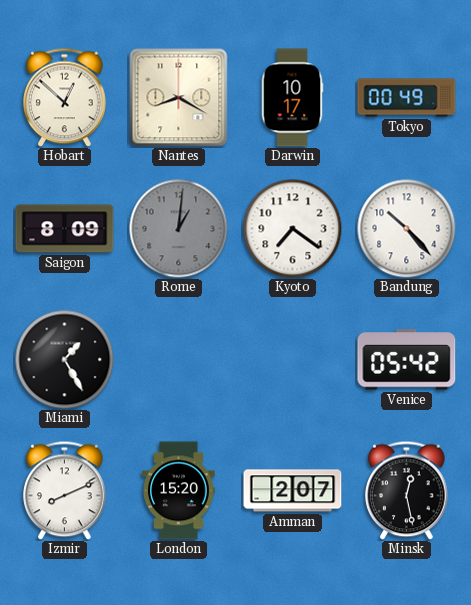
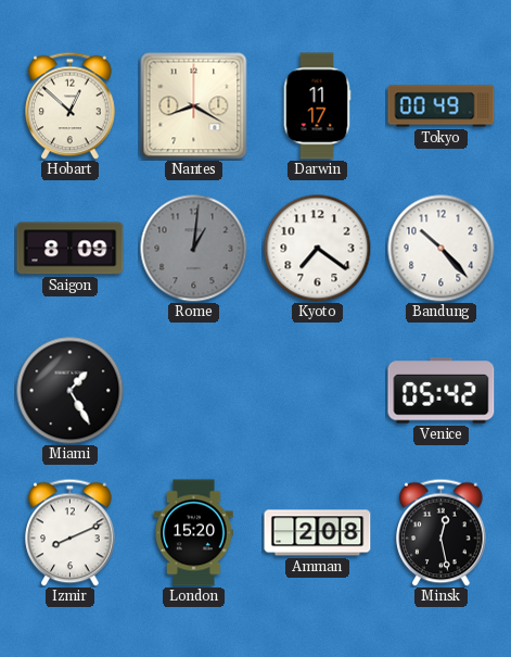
Darwin: 10:17 -> 11:17
Amman: 2:07 -> 2:08
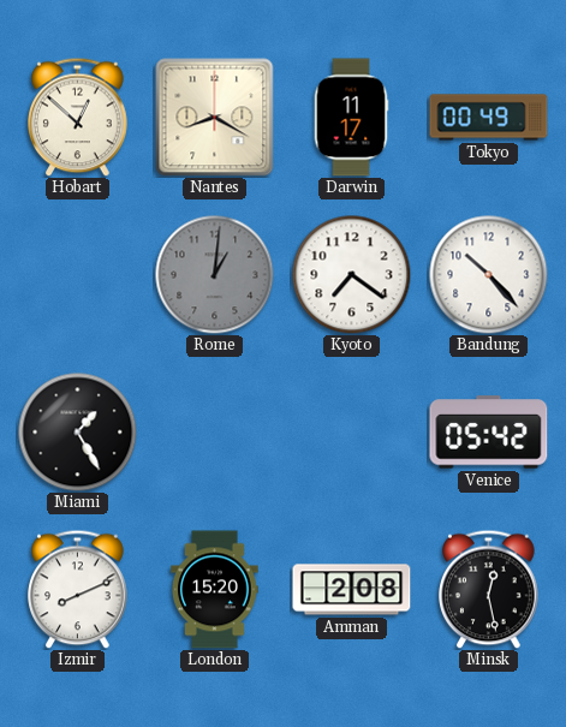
Saigon: 8:09 -> none
